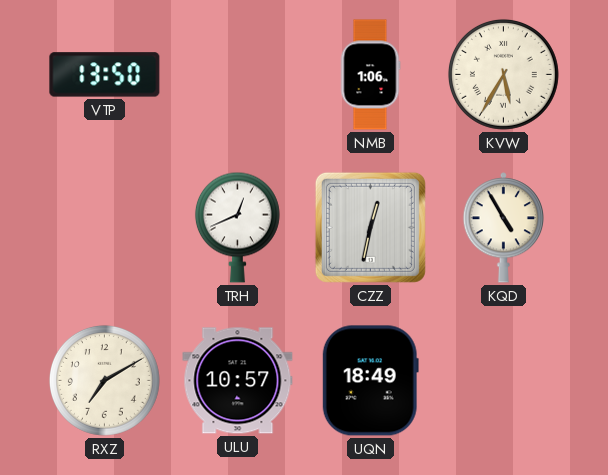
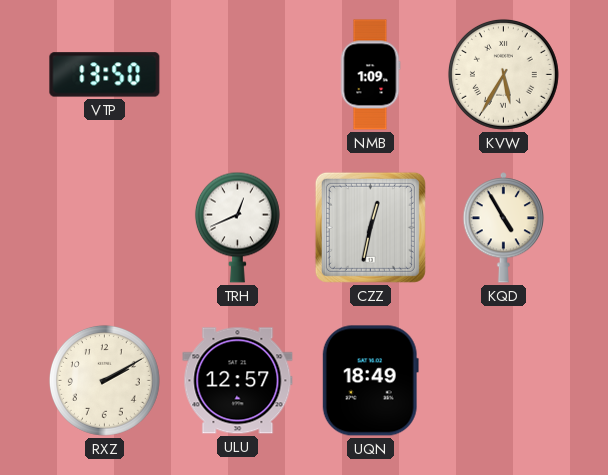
NMB: 1:06 -> 1:09
RXZ: 7:10 -> 2:10
ULU: 10:57 -> 12:57
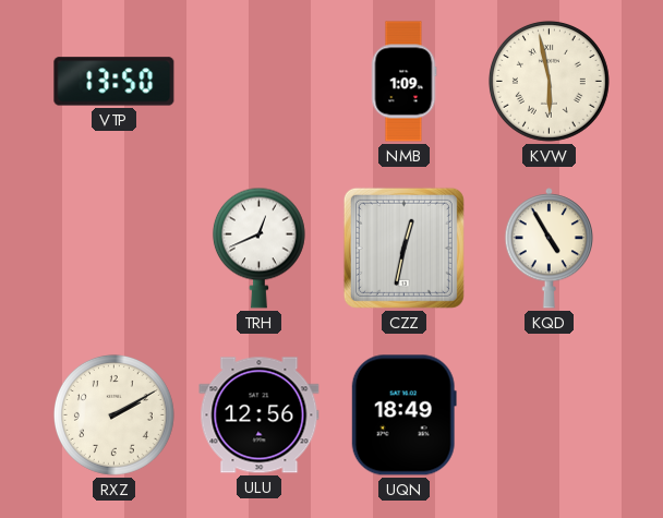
KVW: 5:35 -> 5:58
ULU: 12:57 -> 12:56
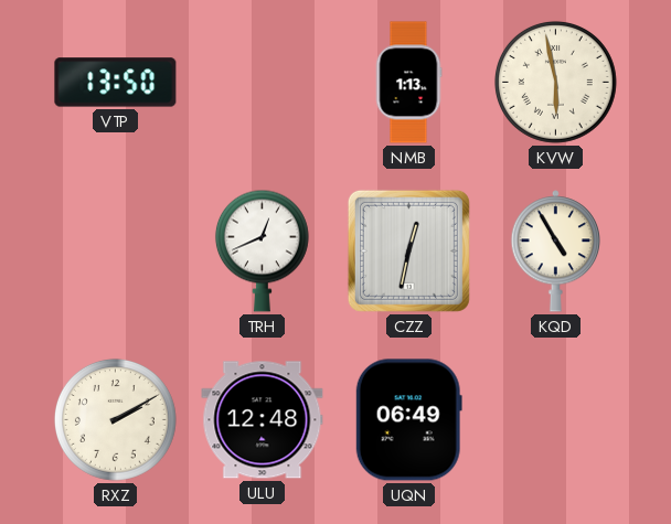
NMB: 1:09 -> 1:13
ULU: 12:56 -> 12:48
UQN: 18:49 -> 06:49
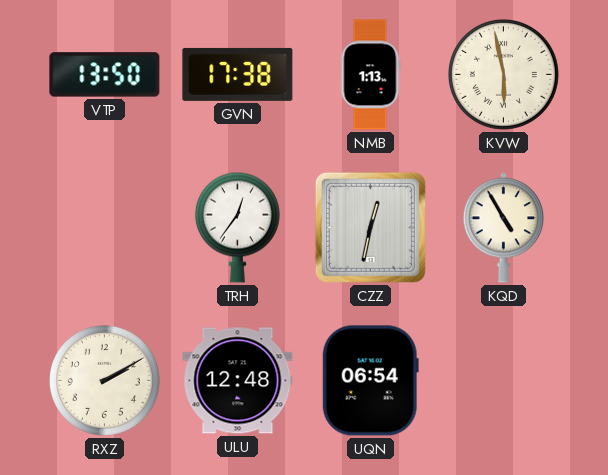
GVN: none -> 17:38
TRH: 12:41 -> 12:36
UQN: 06:49 -> 06:54
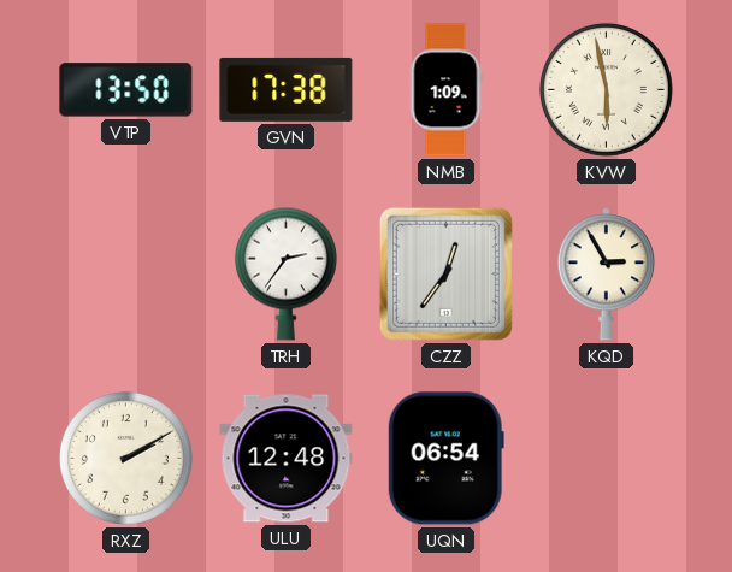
NMB: 1:13 -> 1:09
TRH: 12:36 -> 2:36
CZZ: 12:32 -> 12:36
KQD: 4:55 -> 2:55
